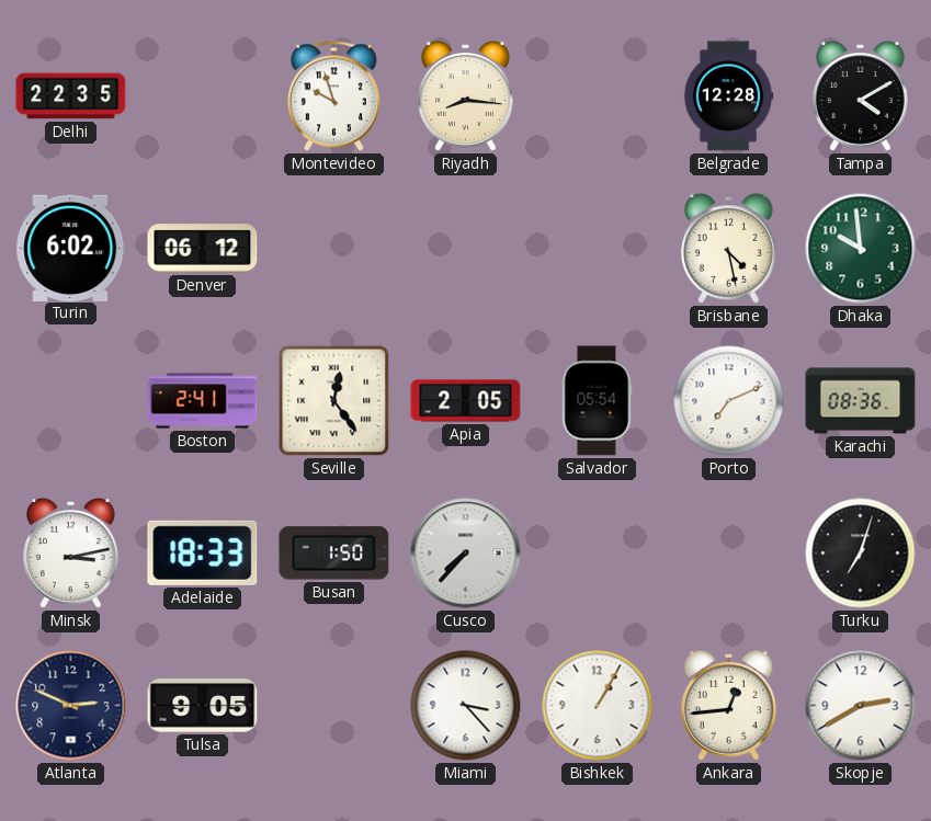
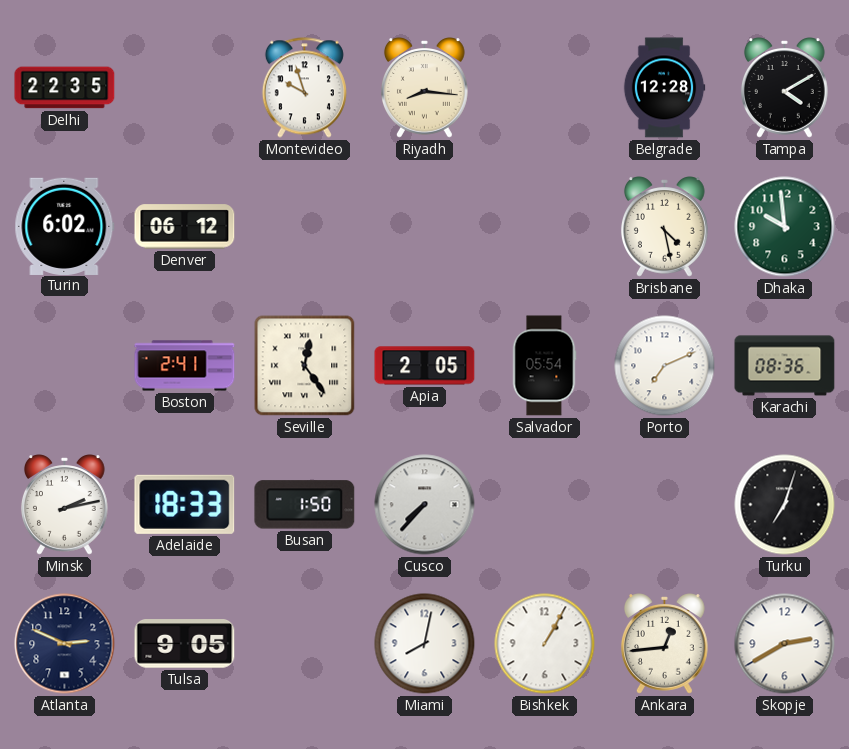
Minsk: 3:13 -> 2:13
Miami: 3:23 -> 8:02
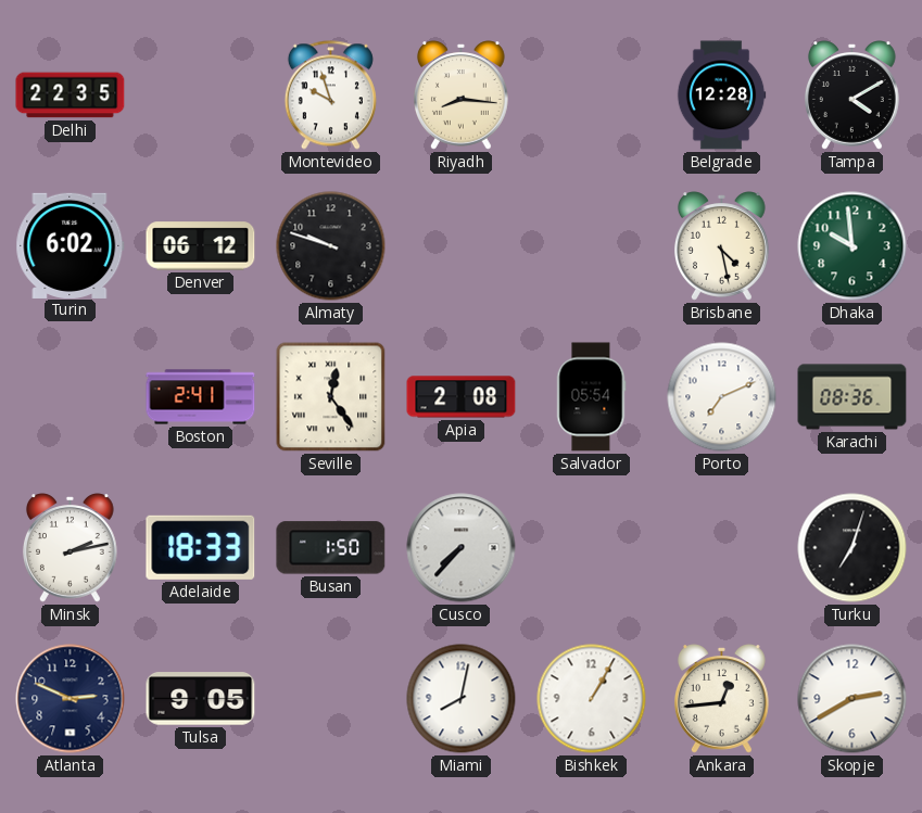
Almaty: none -> 9:48
Apia: 2:05 -> 2:08
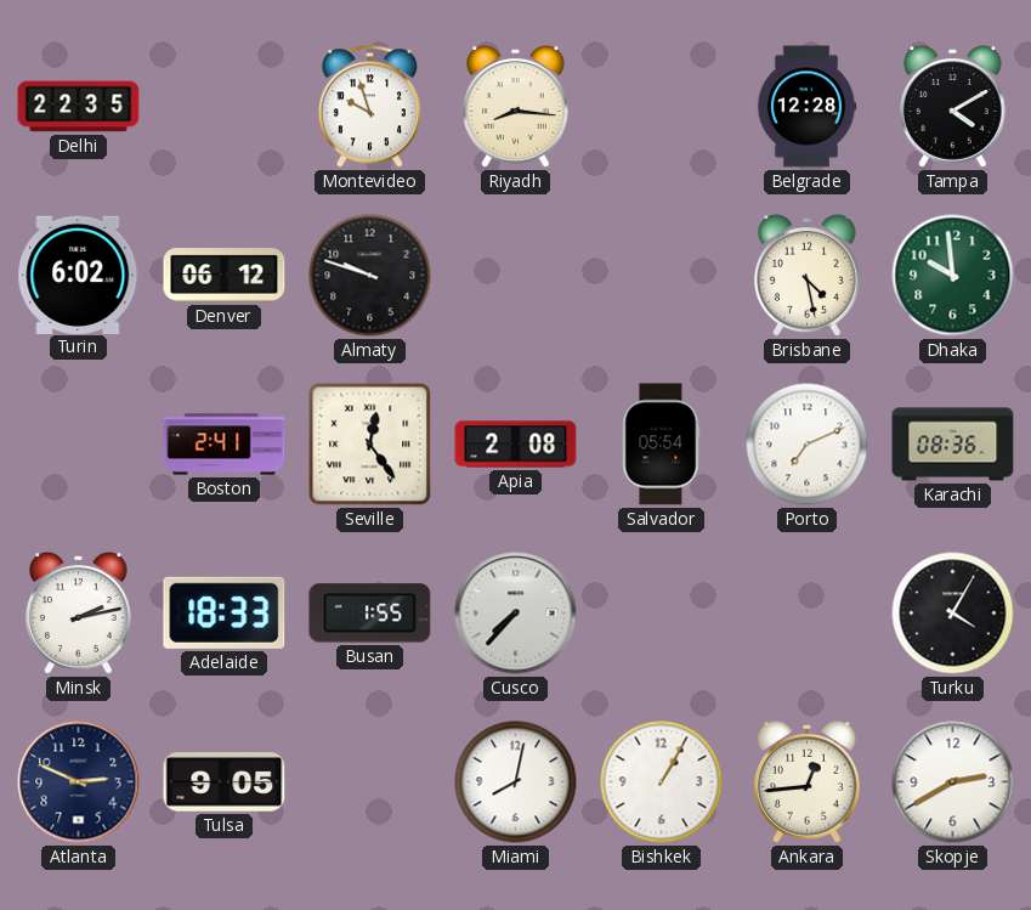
Busan: 1:50 -> 1:55
Turku: 7:03 -> 4:05
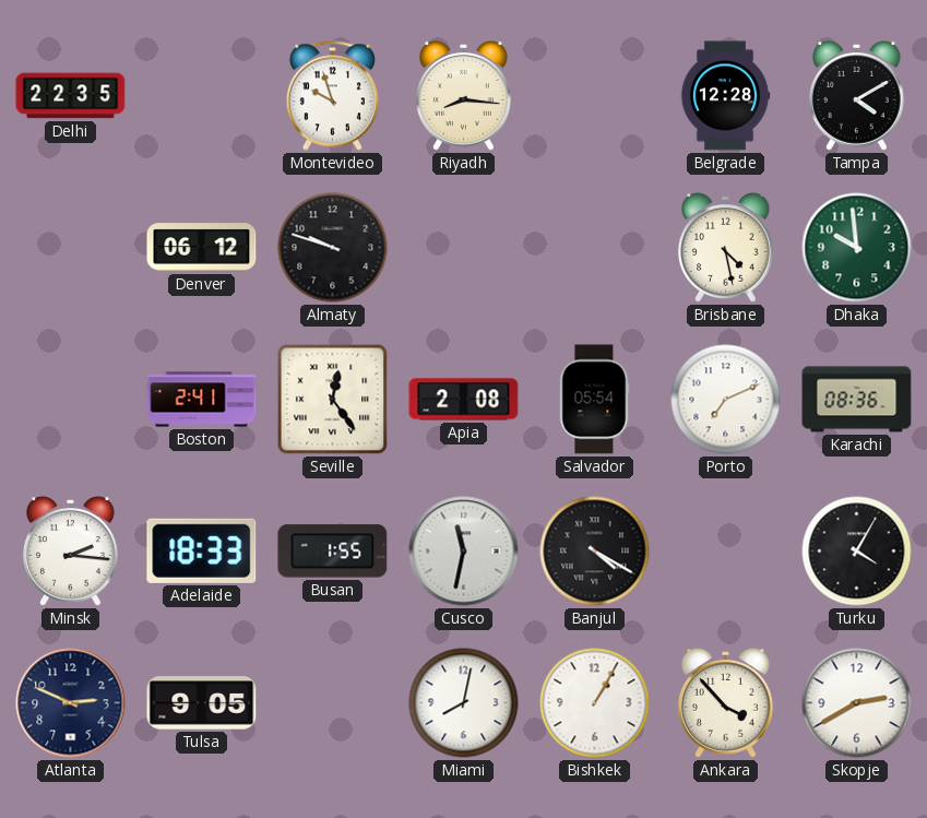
Turin: 6:02 -> none
Minsk: 2:13 -> 2:16
Cusco: 7:37 -> 11:32
Banjul: none -> 4:20
Ankara: 12:44 -> 3:53
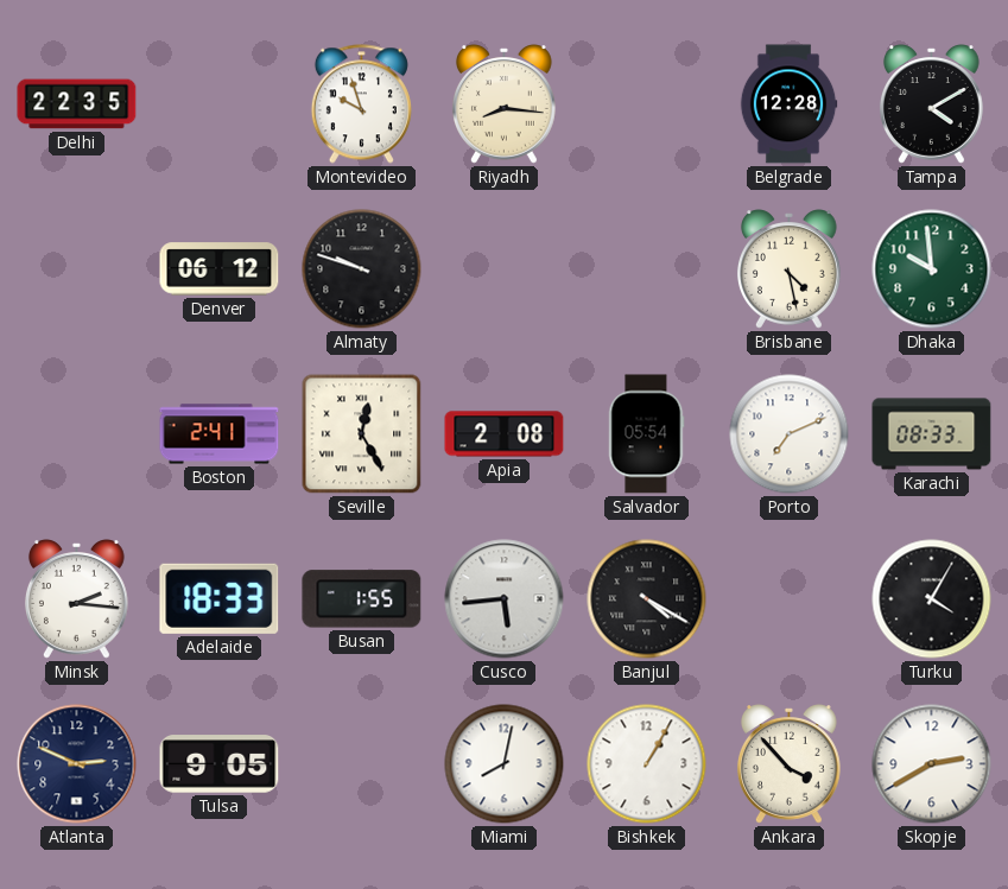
Seville: 12:24 -> 12:25
Karachi: 08:36 -> 08:33
Cusco: 11:32 -> 5:44
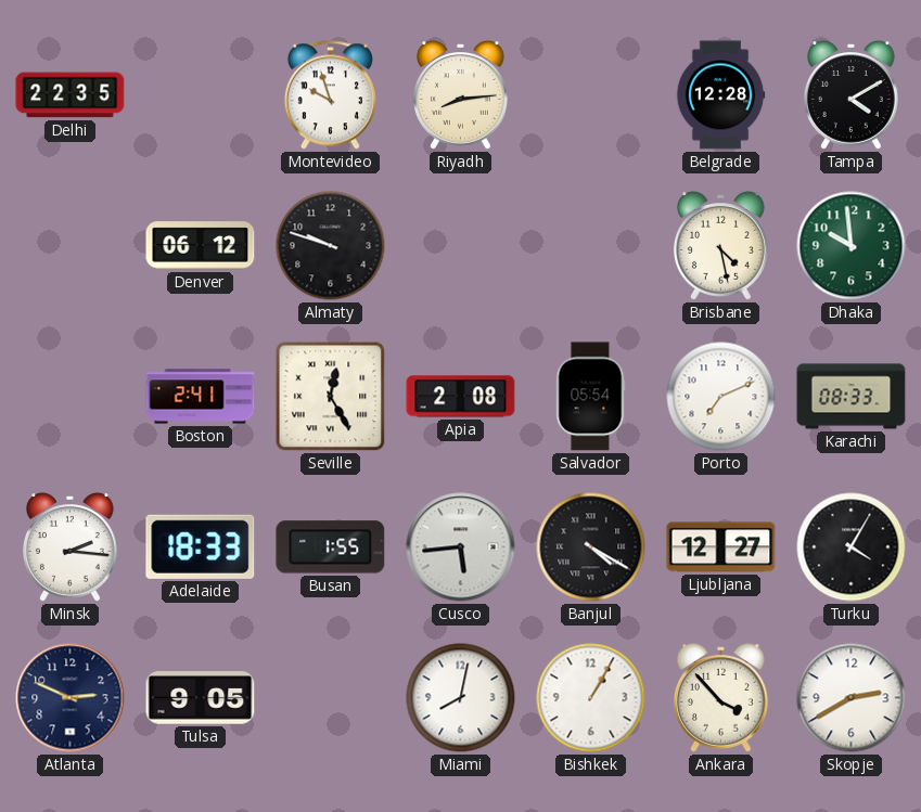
Riyadh: 8:16 -> 8:14
Ljubljana: none -> 12:27
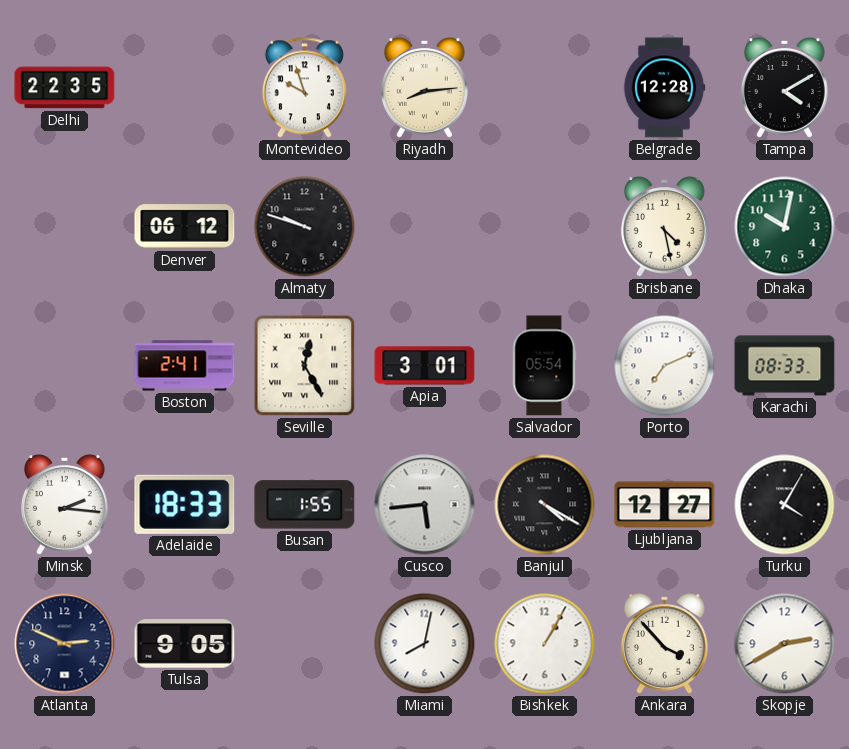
Dhaka: 9:59 -> 10:02
Apia: 2:08 -> 3:01
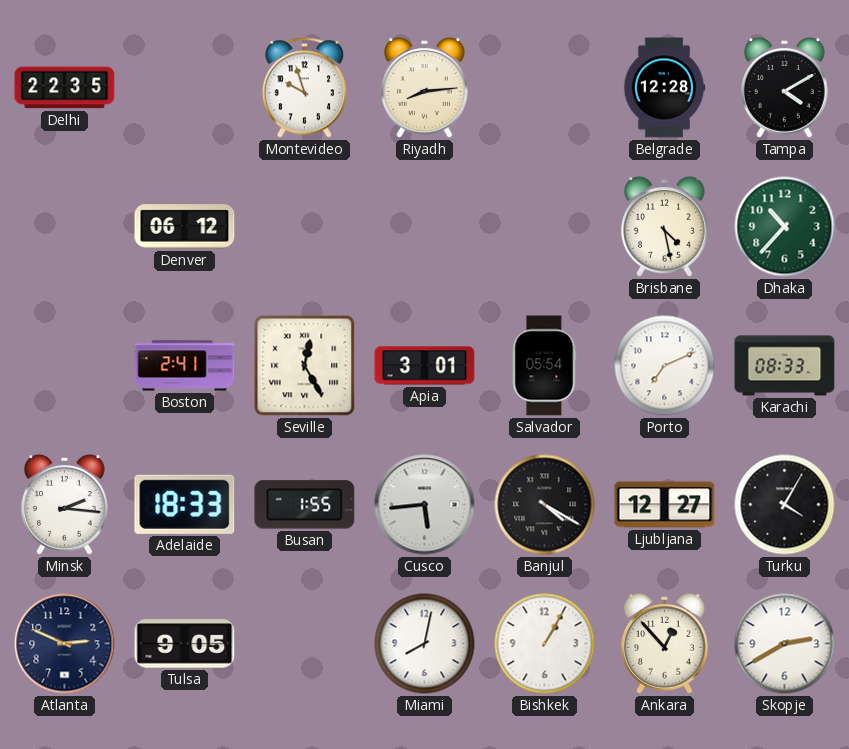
Almaty: 9:48 -> none
Dhaka: 10:02 -> 10:37
Ankara: 3:53 -> 12:53
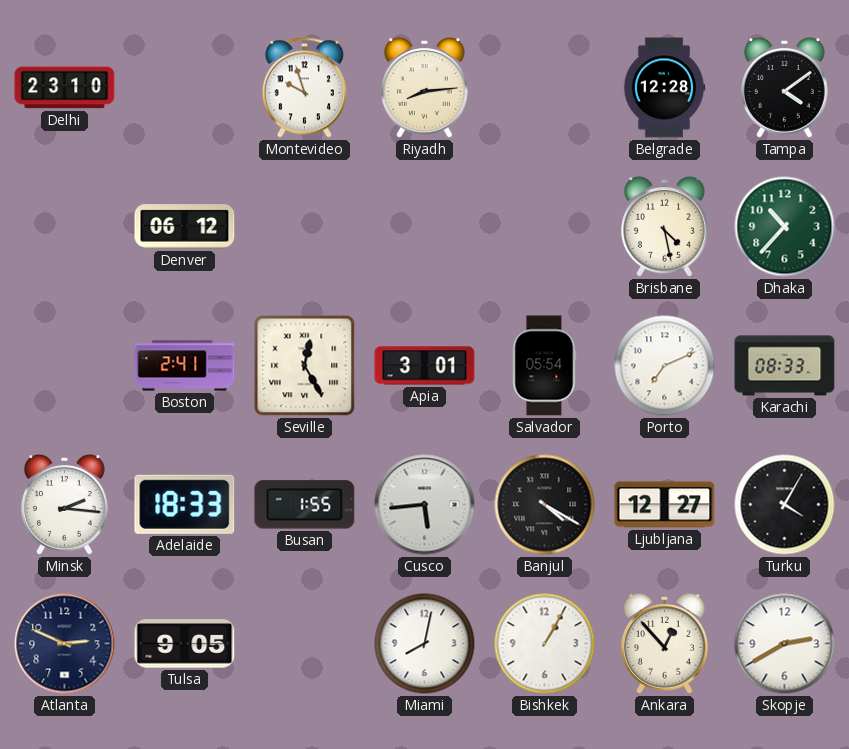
Delhi: 22:35 -> 23:10
Tampa: 4:10 -> 4:09
